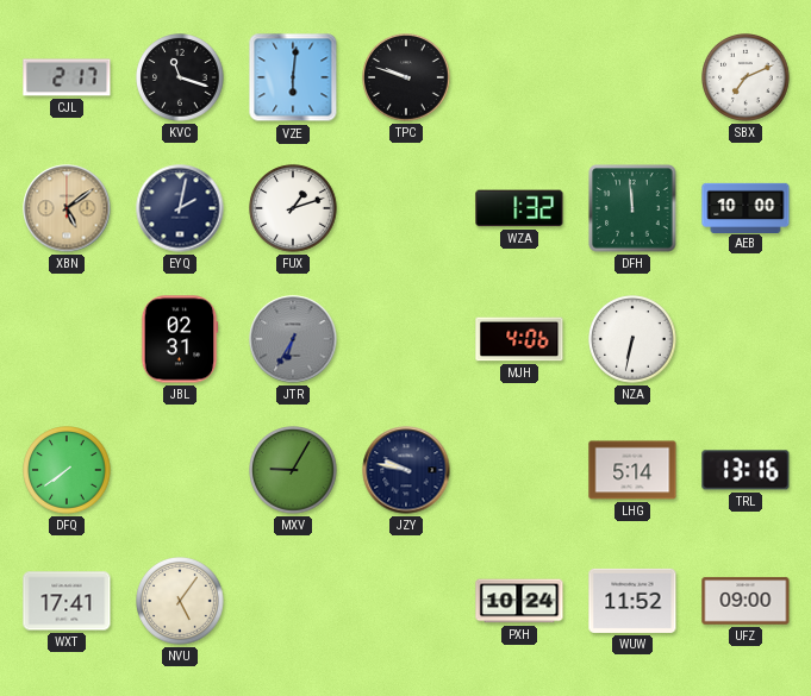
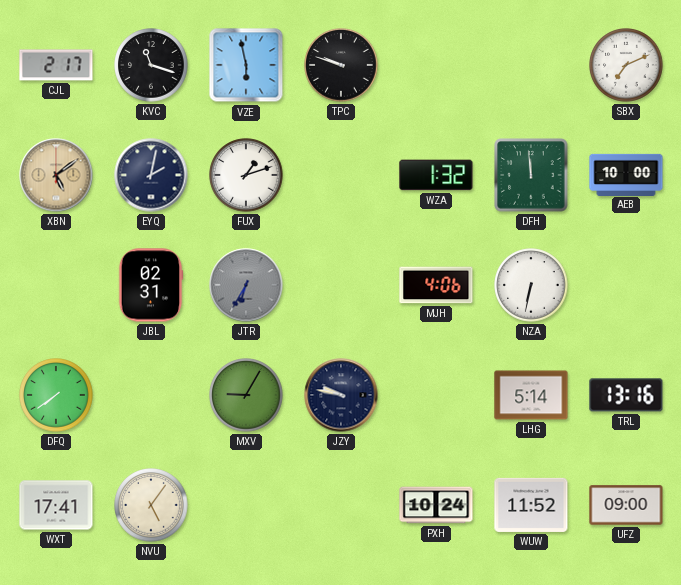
VZE: 6:01 -> 5:58
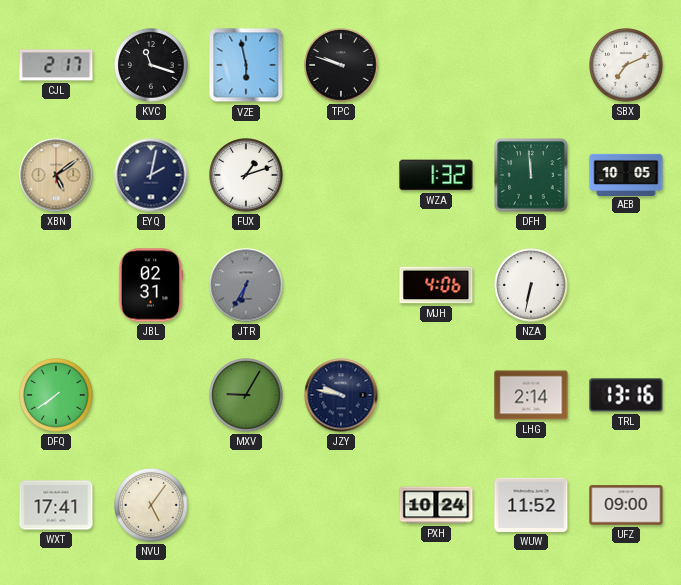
AEB: 10:00 -> 10:05
LHG: 5:14 -> 2:14
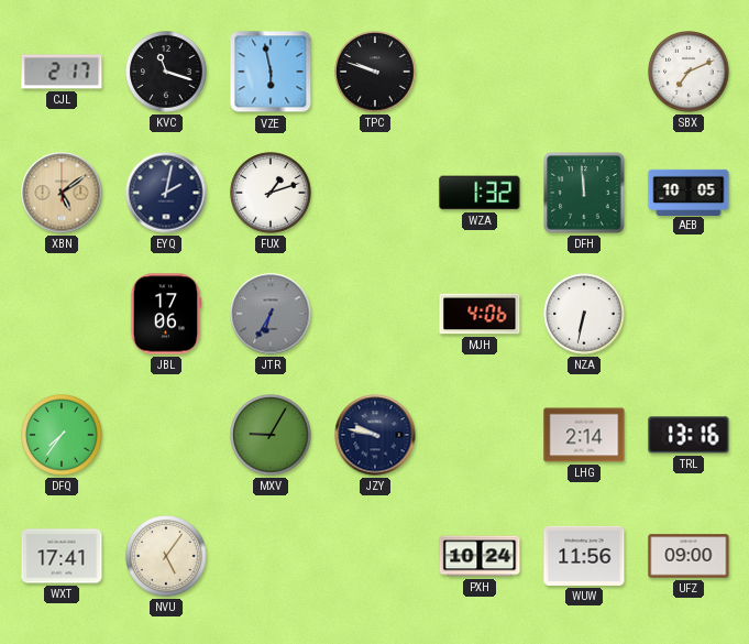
JBL: 02:31 -> 17:06
DFQ: 7:39 -> 7:36
WUW: 11:52 -> 11:56
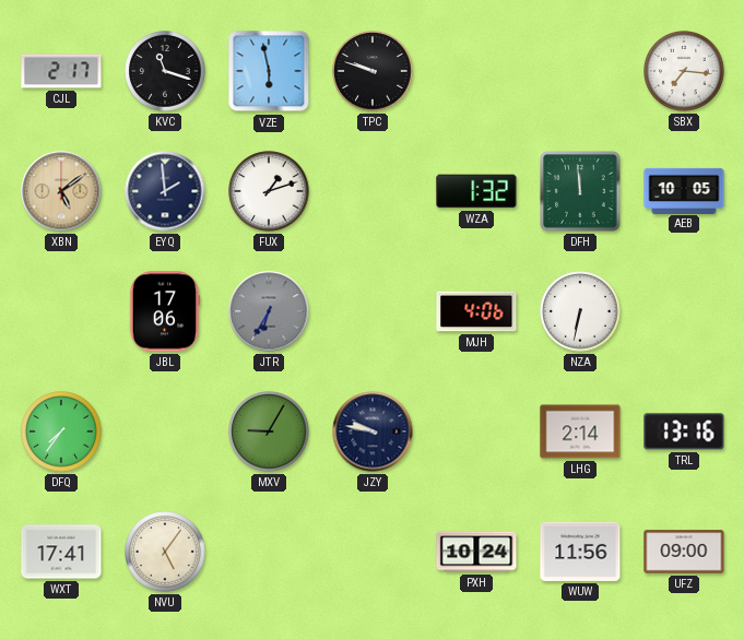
SBX: 7:11 -> 7:16
EYQ: 2:02 -> 1:59
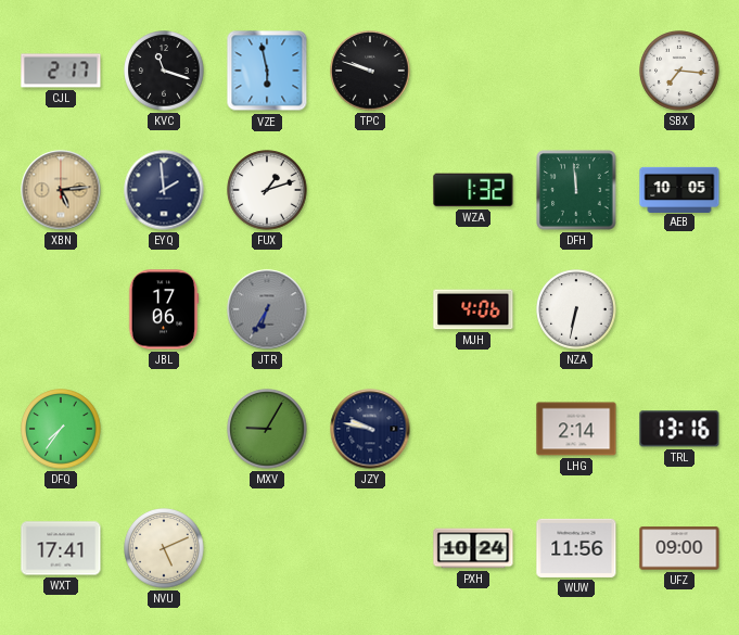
XBN: 5:09 -> 5:14
NVU: 5:06 -> 5:11
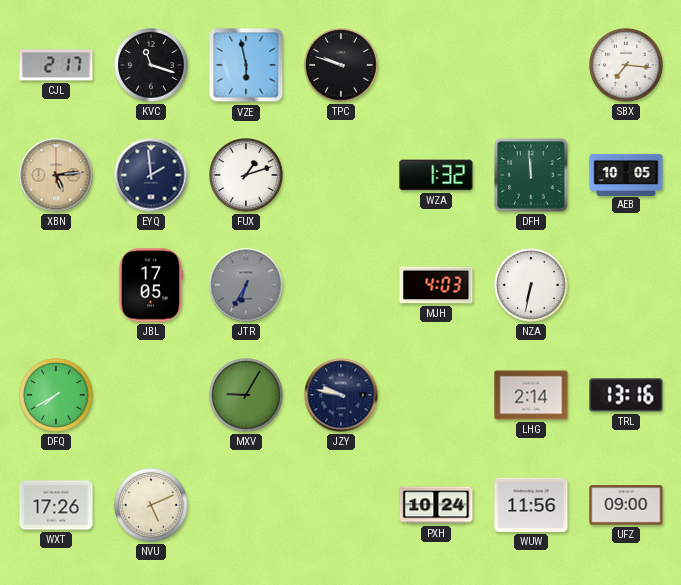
JBL: 17:06 -> 17:05
MJH: 4:06 -> 4:03
DFQ: 7:36 -> 7:40
WXT: 17:41 -> 17:26
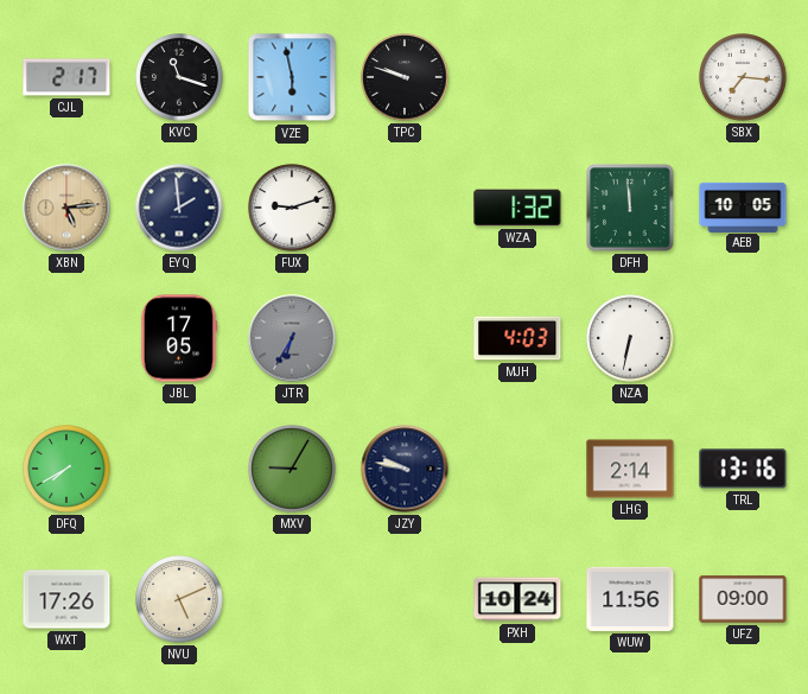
FUX: 1:12 -> 9:12
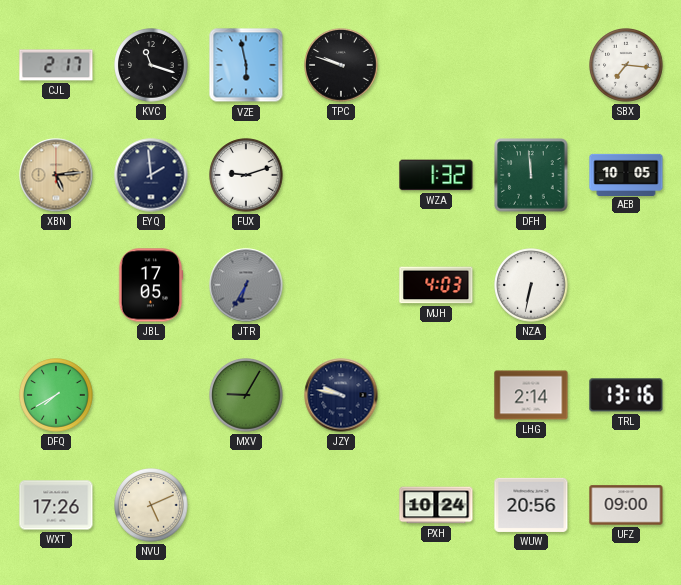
WUW: 11:56 -> 20:56
